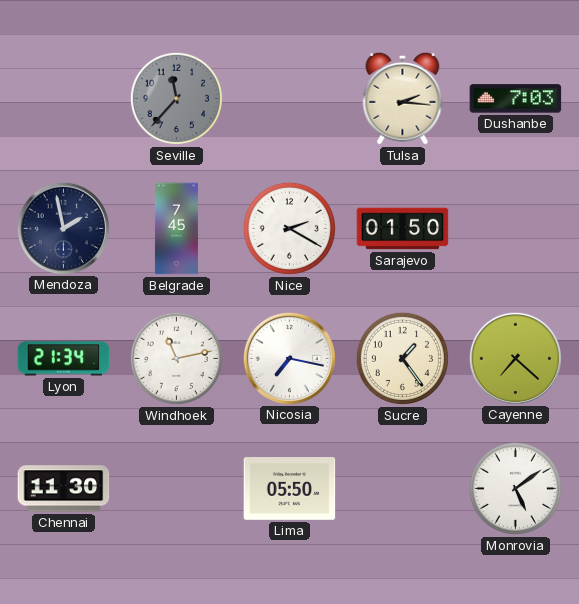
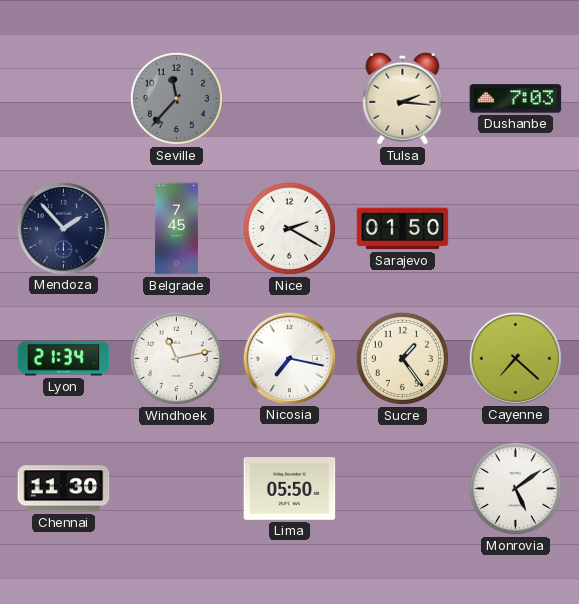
Mendoza: 1:58 -> 1:53
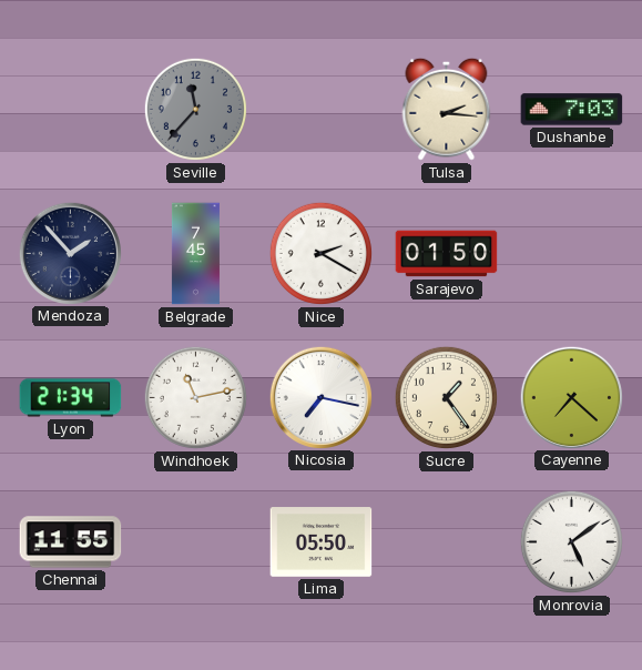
Chennai: 11:30 -> 11:55
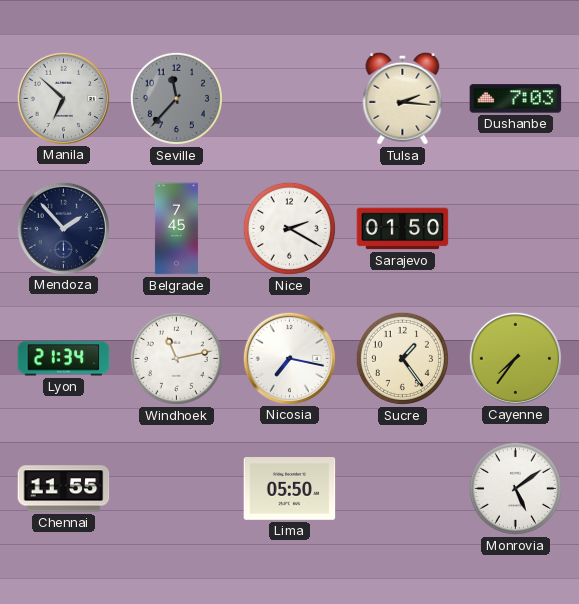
Manila: none -> 6:52
Cayenne: 7:22 -> 7:36
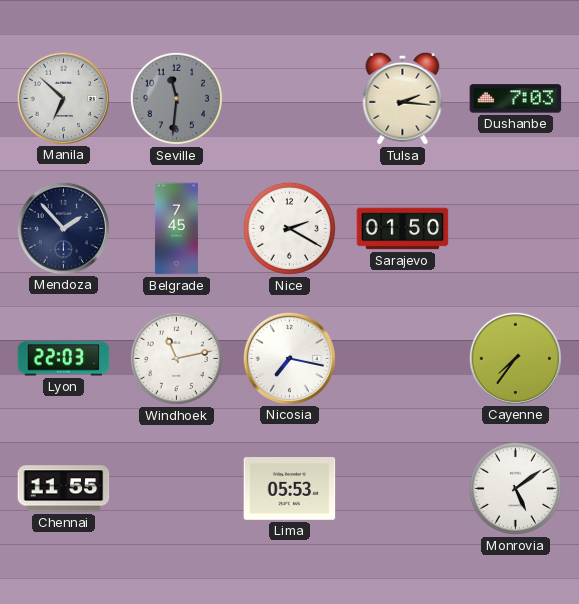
Seville: 11:37 -> 11:31
Lyon: 21:34 -> 22:03
Sucre: 1:24 -> none
Lima: 05:50 -> 05:53
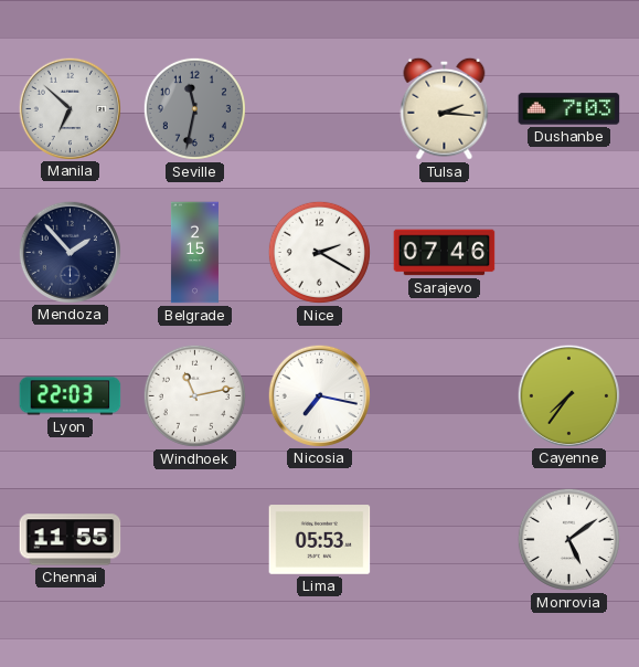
Seville: 11:31 -> 11:32
Belgrade: 7:45 -> 2:15
Sarajevo: 01:50 -> 07:46
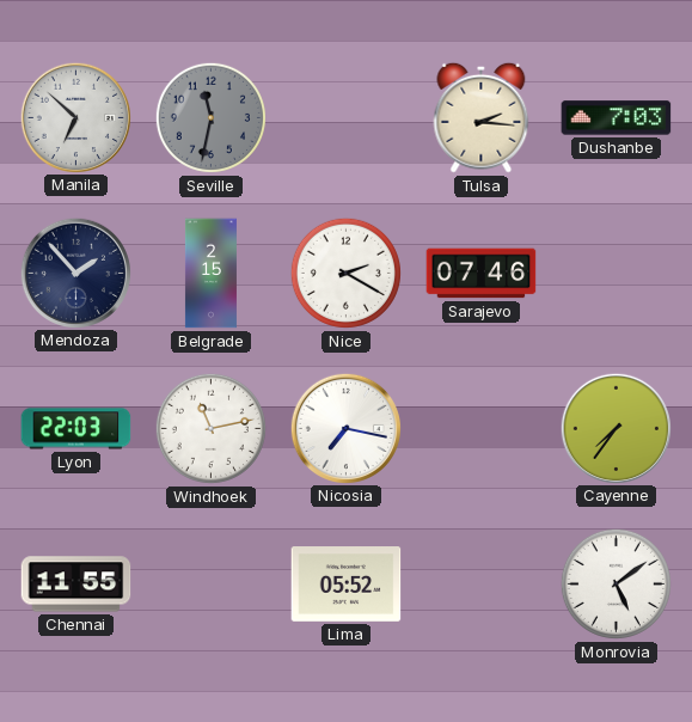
Lima: 05:53 -> 05:52
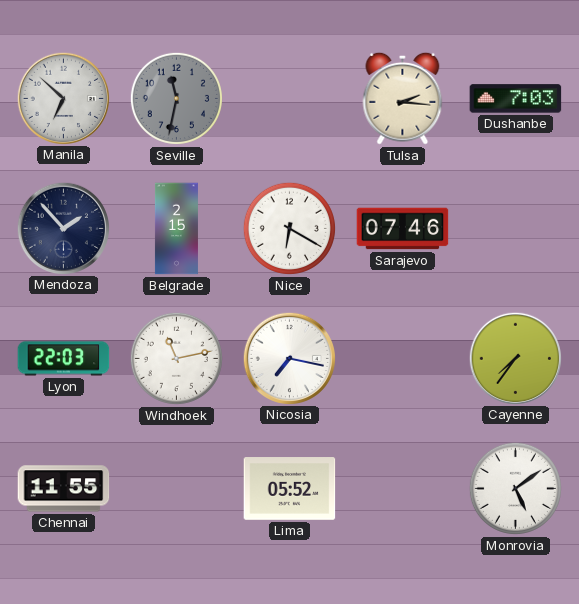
Nice: 2:20 -> 6:20
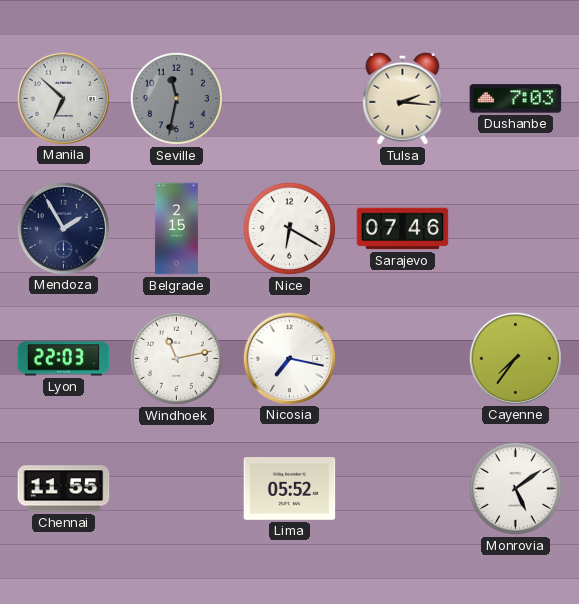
Mendoza: 1:53 -> 1:55
